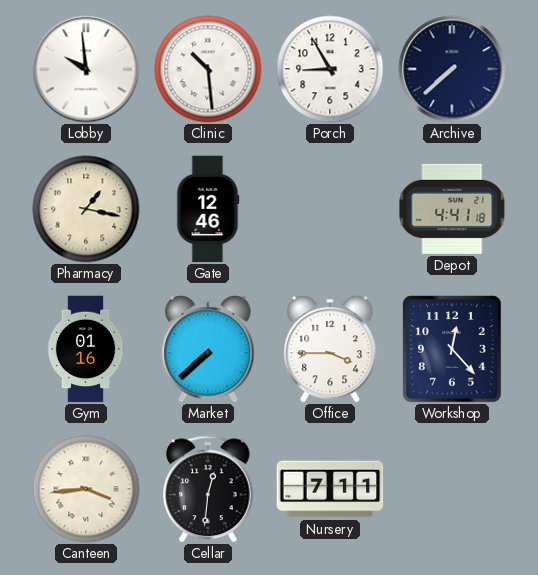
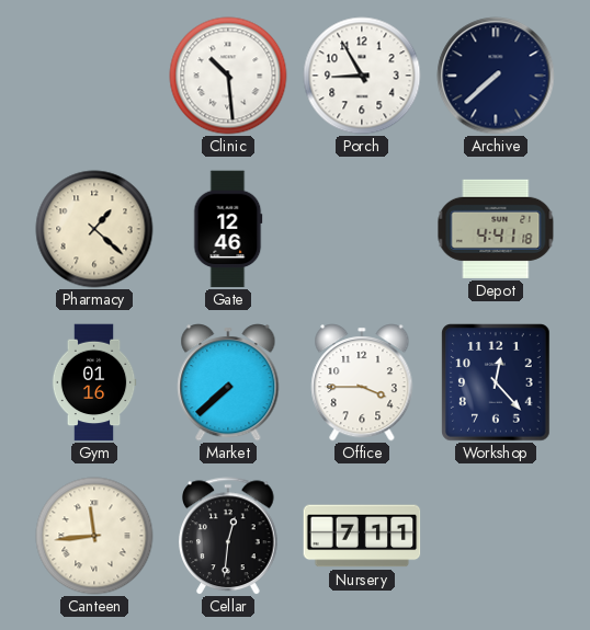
Lobby: 9:59 -> none
Pharmacy: 1:17 -> 1:22
Canteen: 3:44 -> 11:44
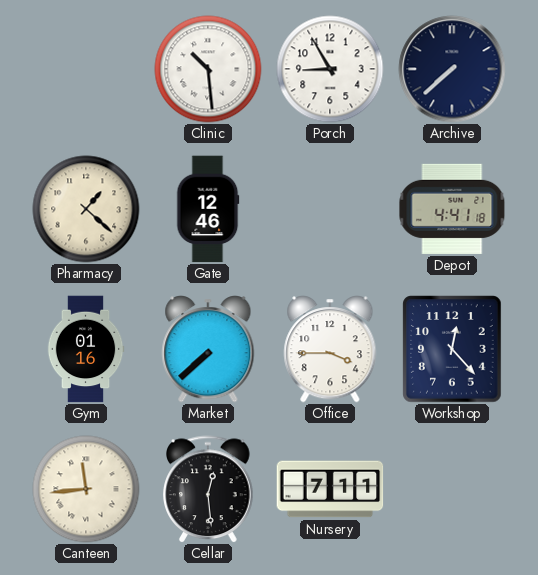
Cellar: 12:31 -> 12:29
